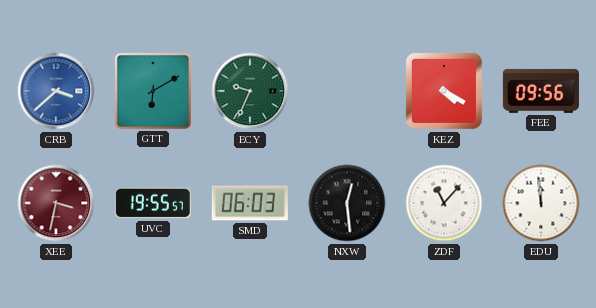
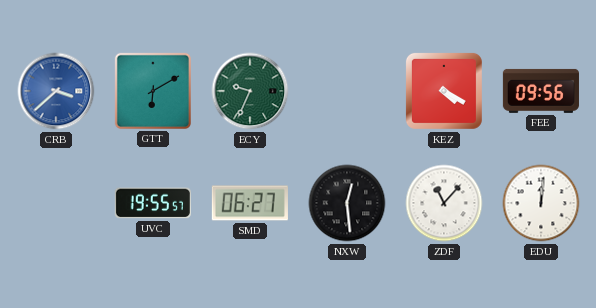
XEE: 3:32 -> none
SMD: 06:03 -> 06:27
EDU: 11:59 -> 12:01
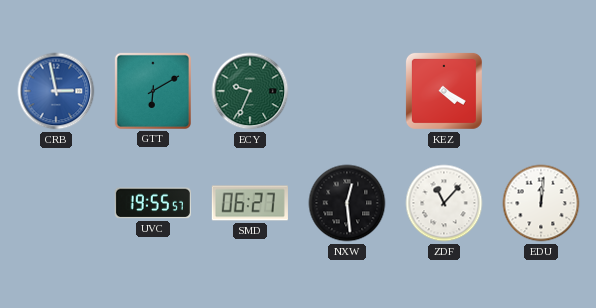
CRB: 3:38 -> 2:58
FEE: 09:56 -> none
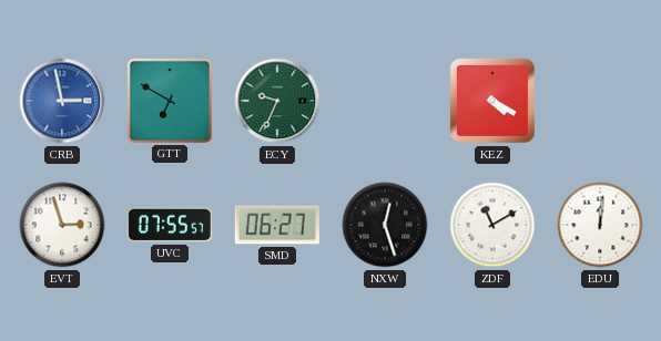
GTT: 6:10 -> 6:50
EVT: none -> 2:57
UVC: 19:55 -> 07:55
NXW: 12:29 -> 12:27
ZDF: 11:07 -> 11:10
